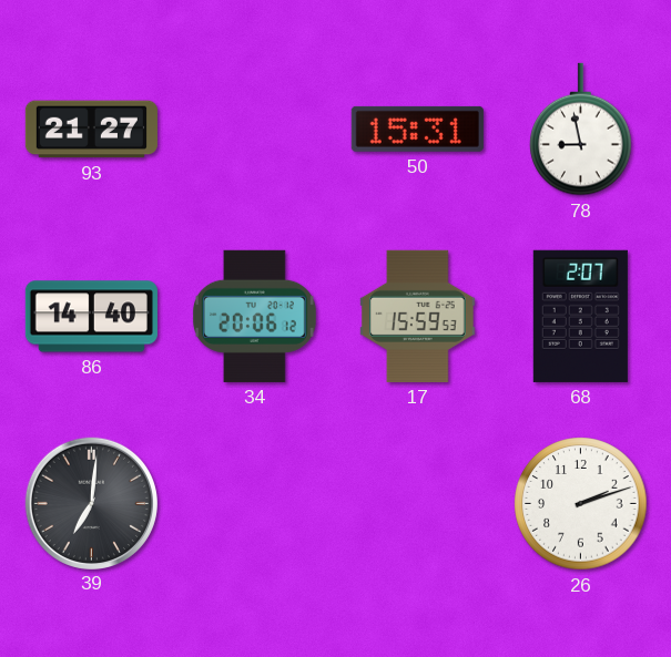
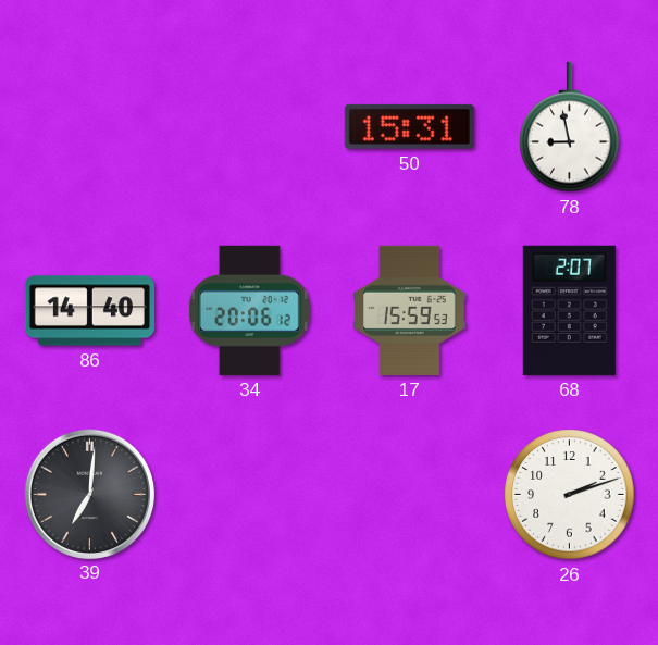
93: 21:27 -> none
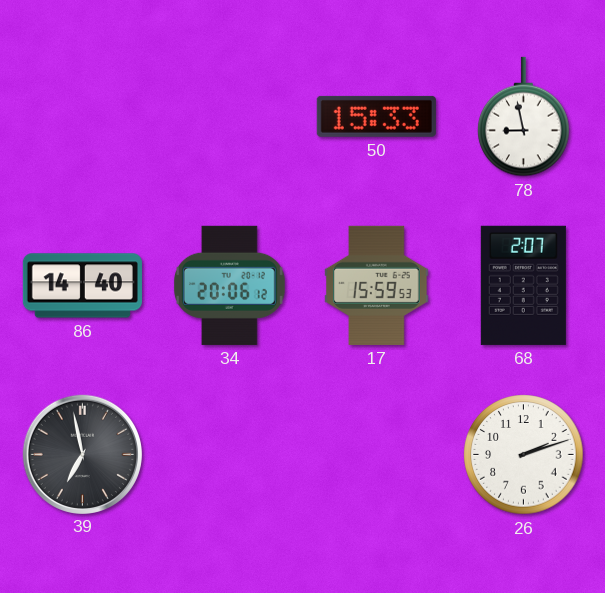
50: 15:31 -> 15:33
39: 7:01 -> 6:58
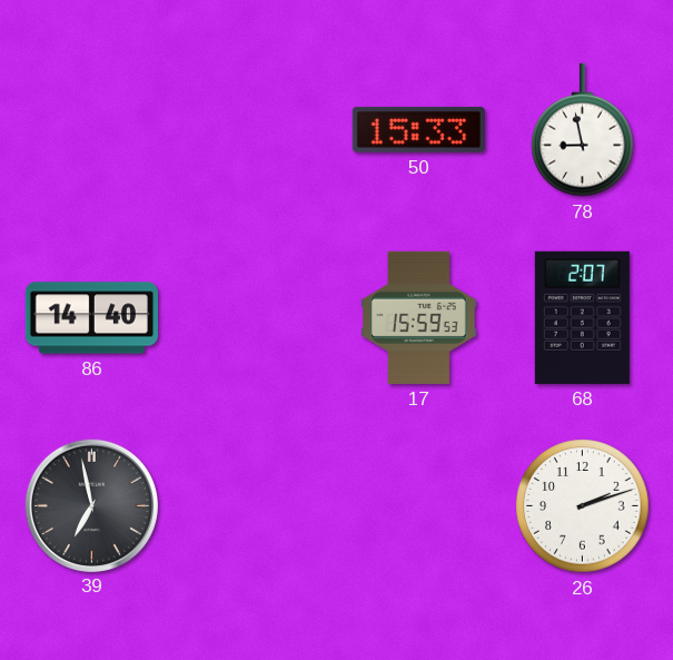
34: 20:06 -> none
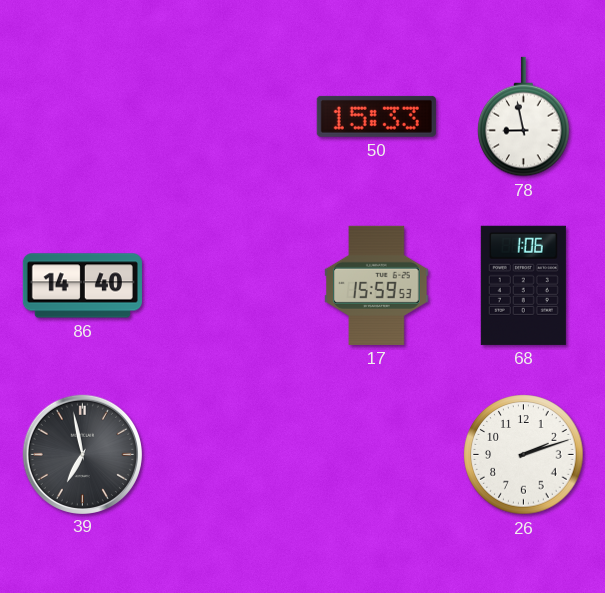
68: 2:07 -> 1:06
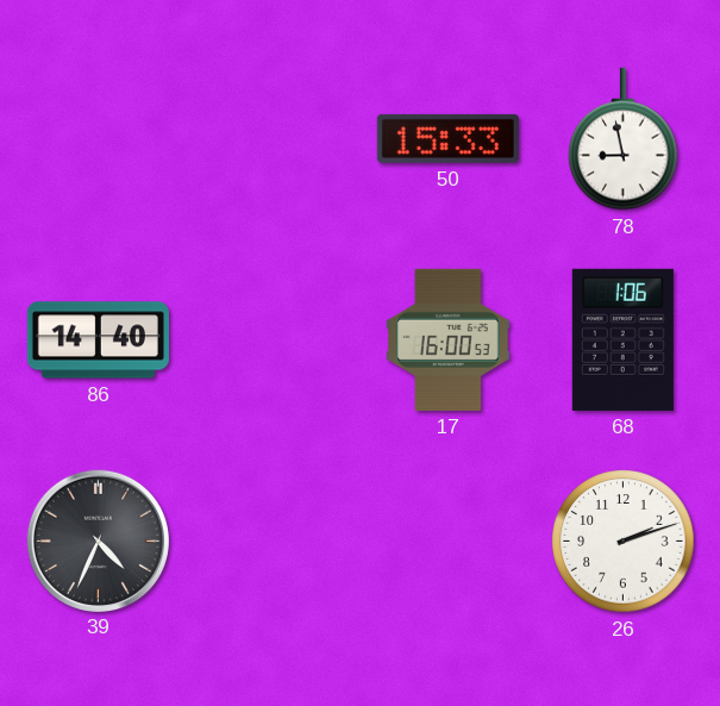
17: 15:59 -> 16:00
39: 6:58 -> 4:34
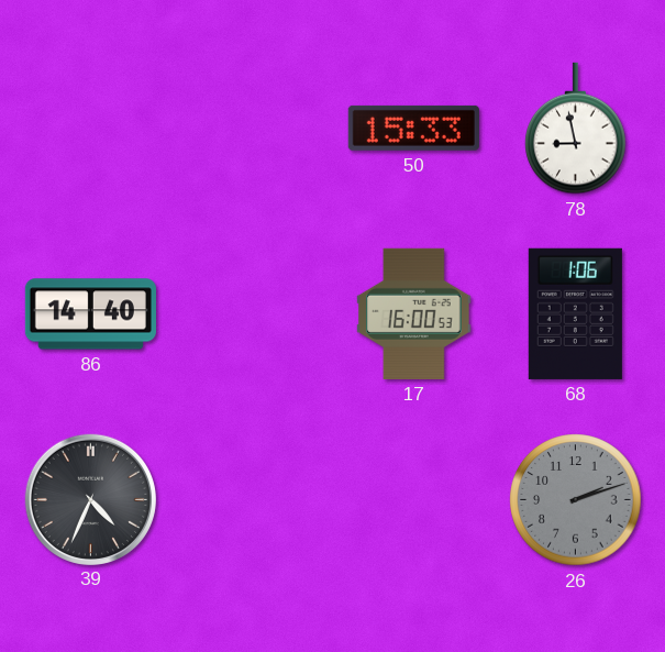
26 dial: white -> grey
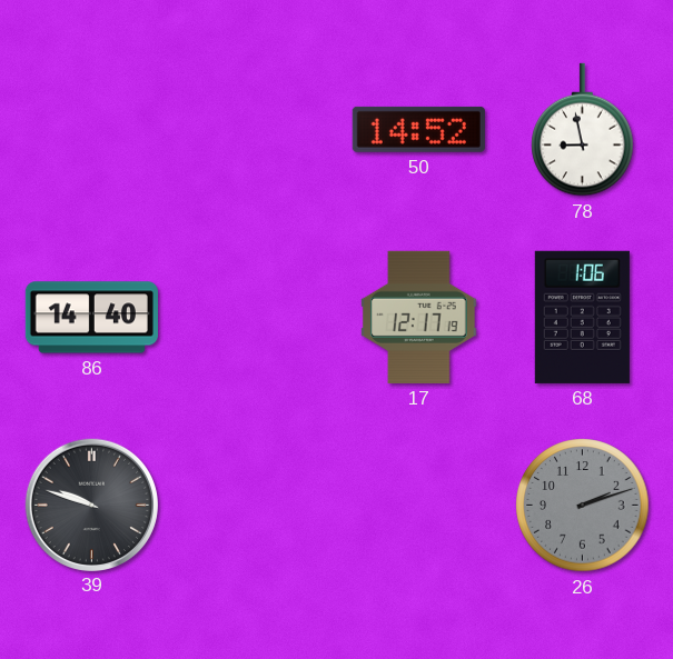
50: 15:33 -> 14:52
17: 16:00 -> 12:17
39: 4:34 -> 9:48
